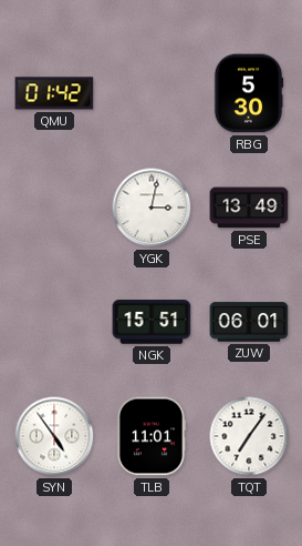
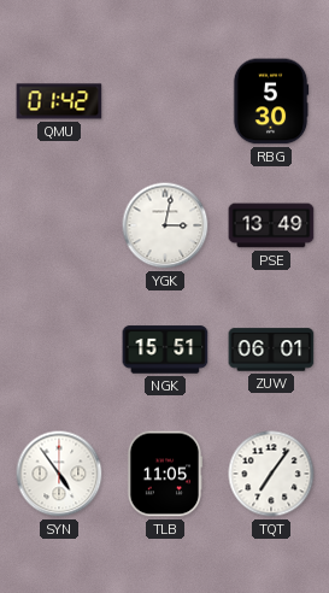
TLB: 11:01 -> 11:05
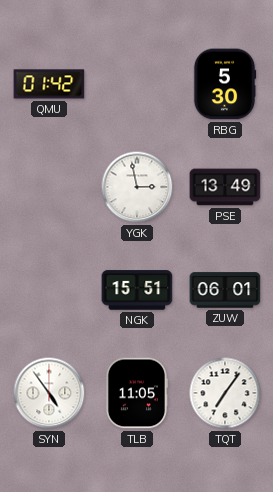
YGK: 3:02 -> 2:58
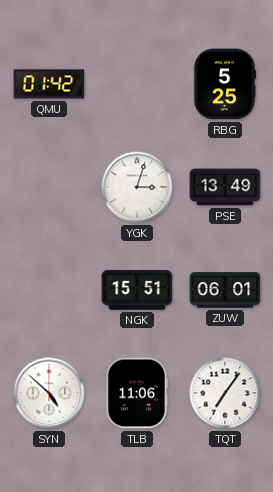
RBG: 5:30 -> 5:25
YGK: 2:58 -> 3:03
SYN: 4:54 -> 4:52
TLB: 11:05 -> 11:06
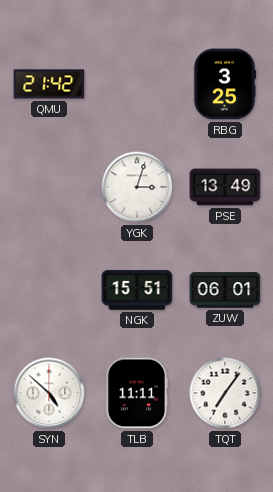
QMU: 01:42 -> 21:42
RBG: 5:25 -> 3:25
TLB: 11:06 -> 11:11
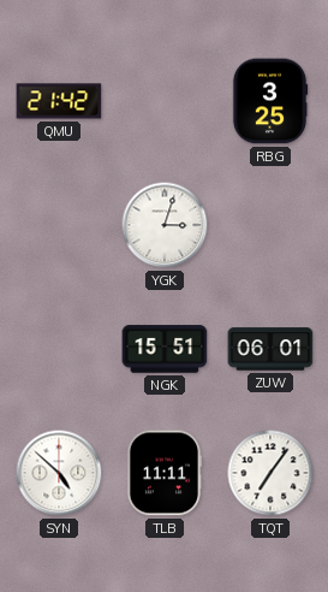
PSE: 13:49 -> none
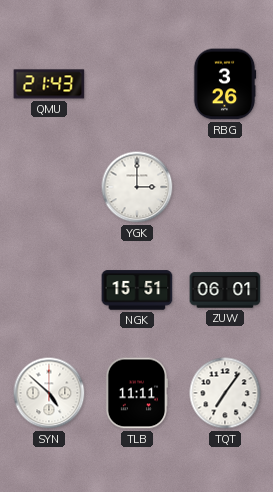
QMU: 21:42 -> 21:43
RBG: 3:25 -> 3:26
YGK: 3:03 -> 3:00
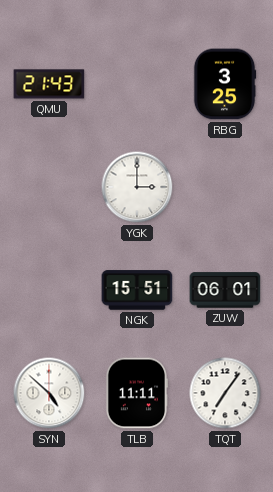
RBG: 3:26 -> 3:25
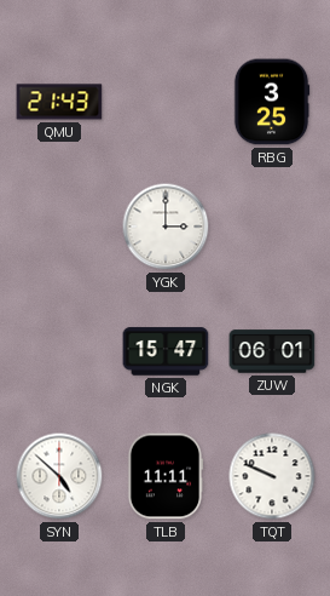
NGK: 15:51 -> 15:47
TQT: 7:06 -> 9:49
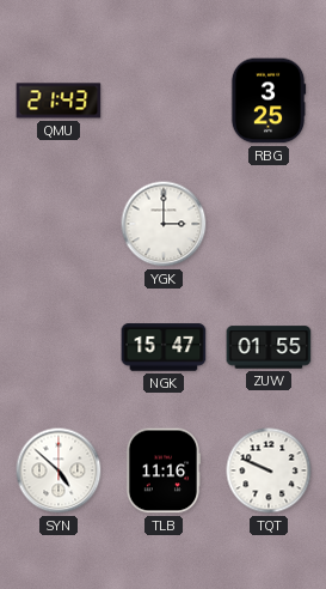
ZUW: 06:01 -> 01:55
TLB: 11:11 -> 11:16
